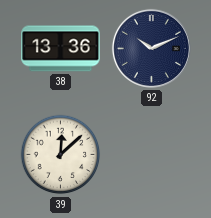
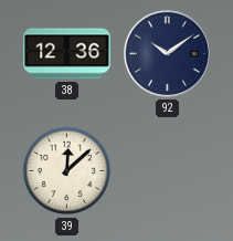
38: 13:36 -> 12:36
92: 10:11 -> 10:09
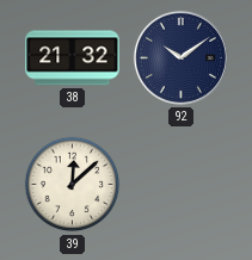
38: 12:36 -> 21:32
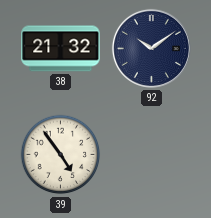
39: 12:08 -> 4:54
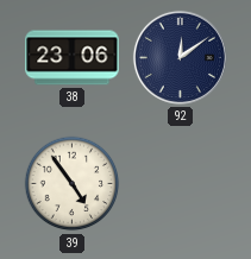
38: 21:32 -> 23:06
92: 10:09 -> 12:09
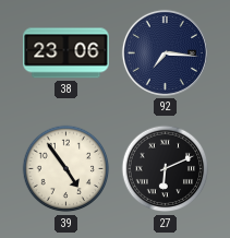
92: 12:09 -> 7:16
27: none -> 6:11
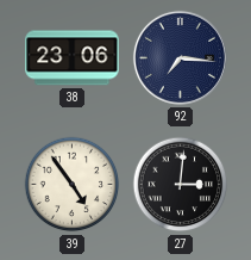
27: 6:11 -> 3:01
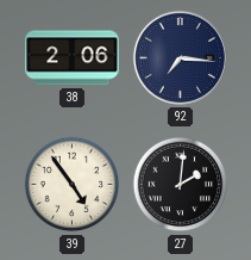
38: 23:06 -> 2:06
27: 3:01 -> 2:01
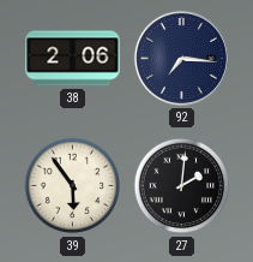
39: 4:54 -> 5:54
